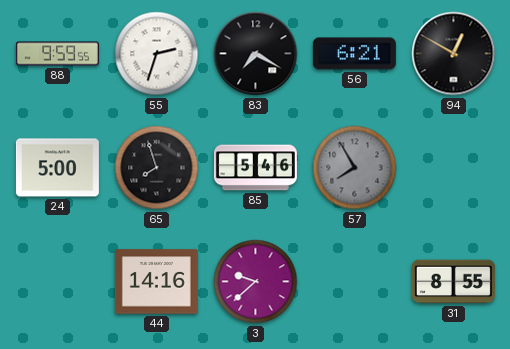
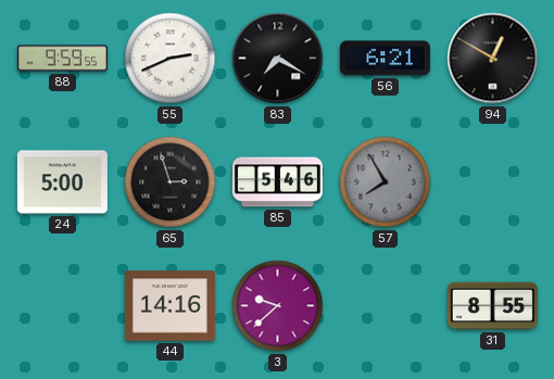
55: 2:33 -> 2:41
65: 7:57 -> 2:57
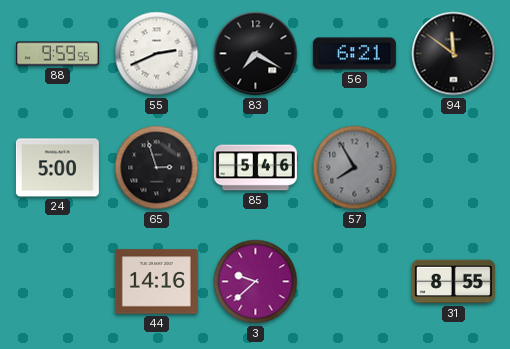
94: 12:50 -> 11:51
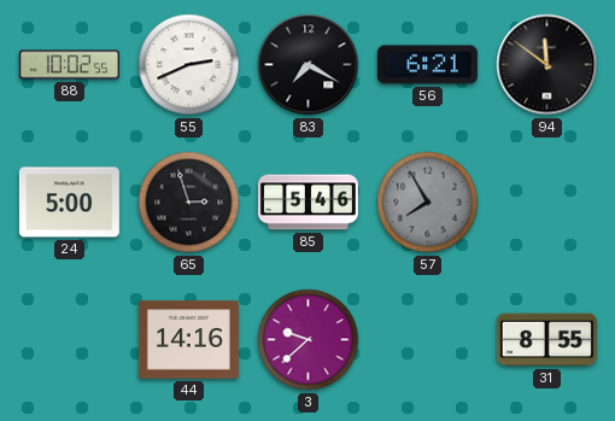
88: 9:59 -> 10:02
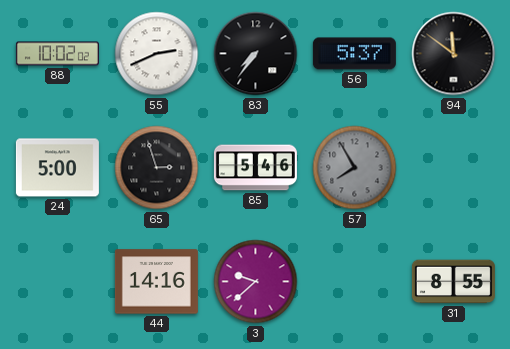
88: 10:02:55 -> 10:02:02
83: 7:20 -> 7:36
56: 6:21 -> 5:37
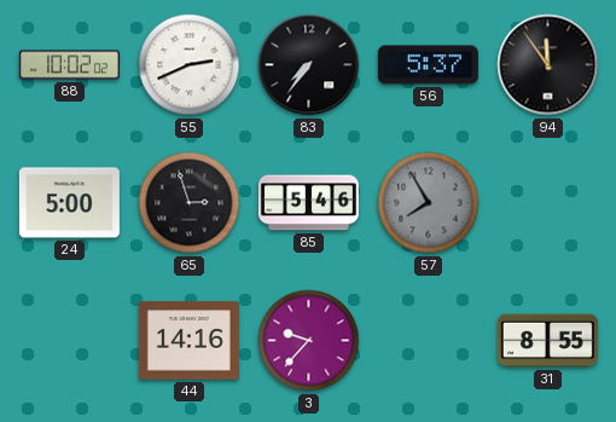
94: 11:51 -> 11:54
3: 9:38 -> 9:37
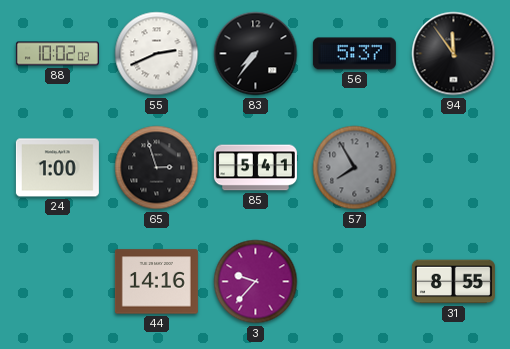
24: 5:00 -> 1:00
85: 5:46 -> 5:41
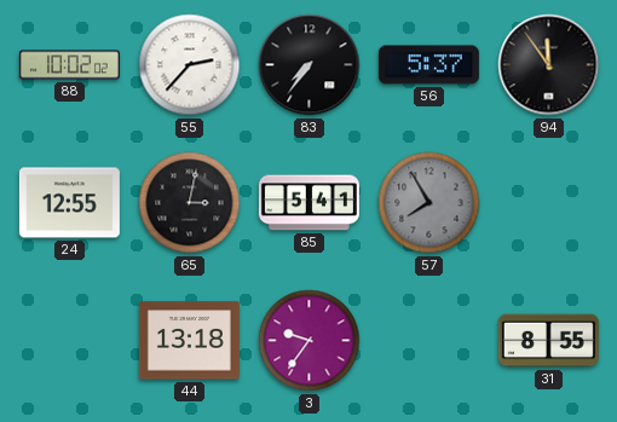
55: 2:41 -> 2:37
24: 1:00 -> 12:55
65: 2:57 -> 3:02
44: 14:16 -> 13:18
3: 9:37 -> 9:36
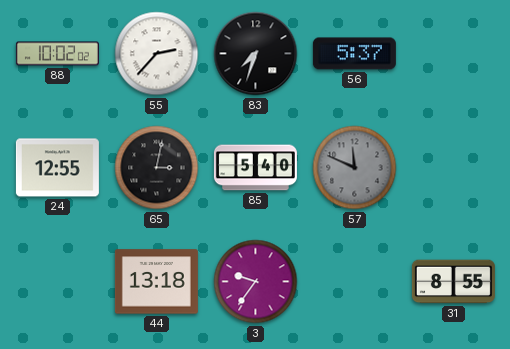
83: 7:36 -> 7:33
94: 11:54 -> none
85: 5:41 -> 5:40
57: 7:55 -> 11:49
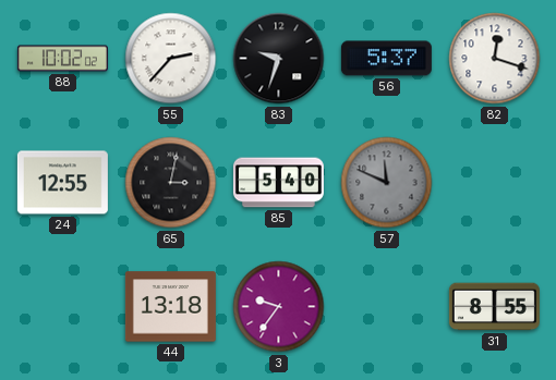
83: 7:33 -> 9:33
82: none -> 12:18
